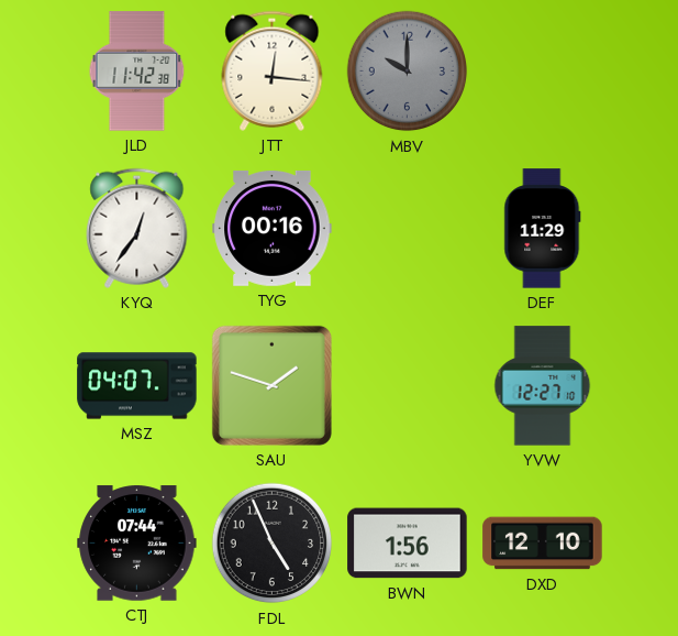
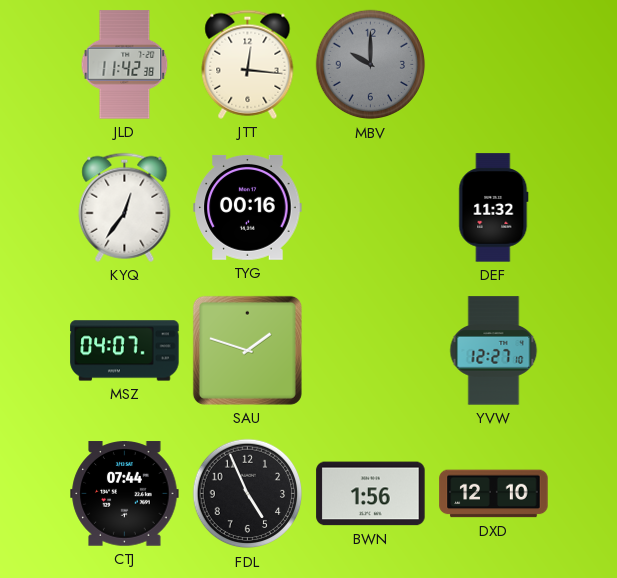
DEF: 11:29 -> 11:32
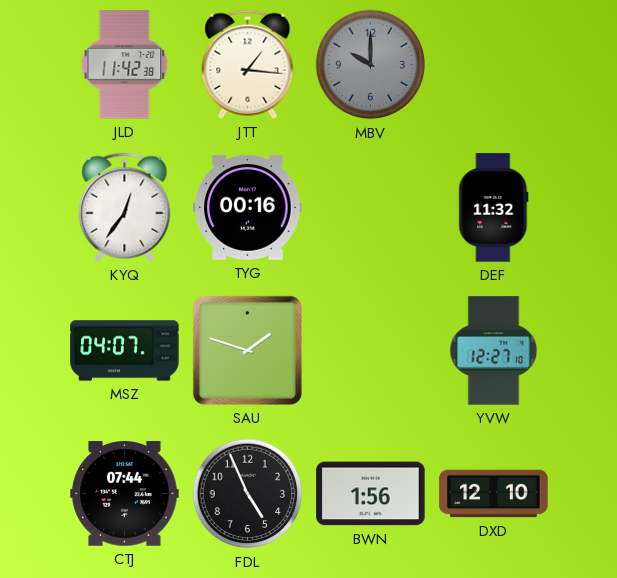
JTT: 12:16 -> 1:16
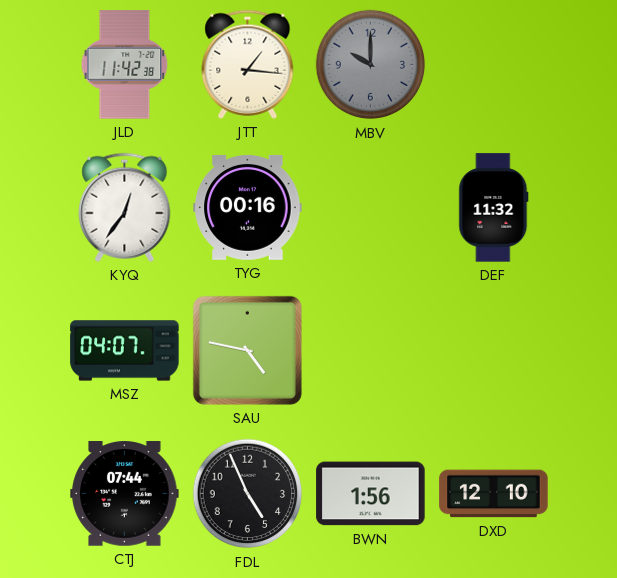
SAU: 1:48 -> 4:47
YVW: 12:27 -> none
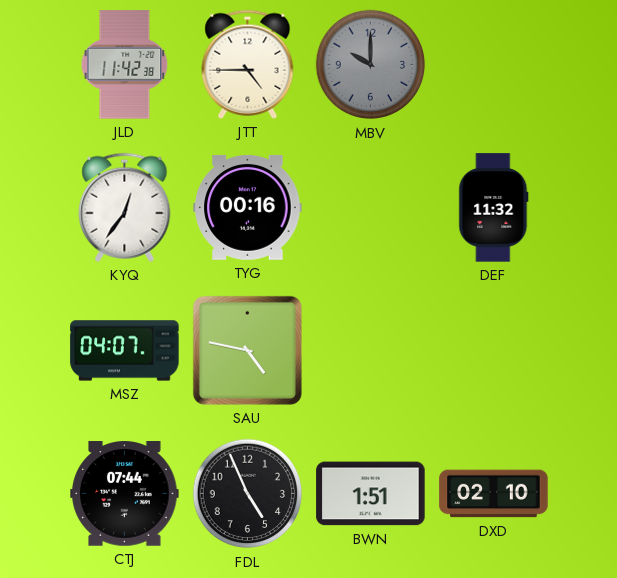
JTT: 1:16 -> 4:45
BWN: 1:56 -> 1:51
DXD: 12:10 -> 02:10
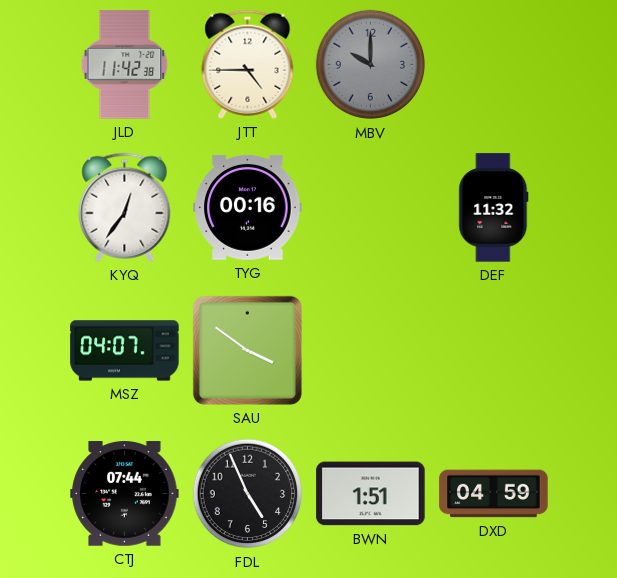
SAU: 4:47 -> 3:51
DXD: 02:10 -> 04:59
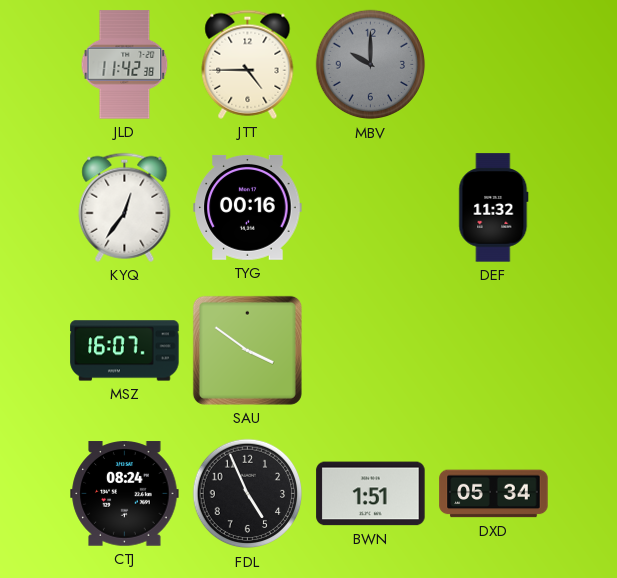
MSZ: 04:07 -> 16:07
CTJ: 07:44 -> 08:24
DXD: 04:59 -> 05:34
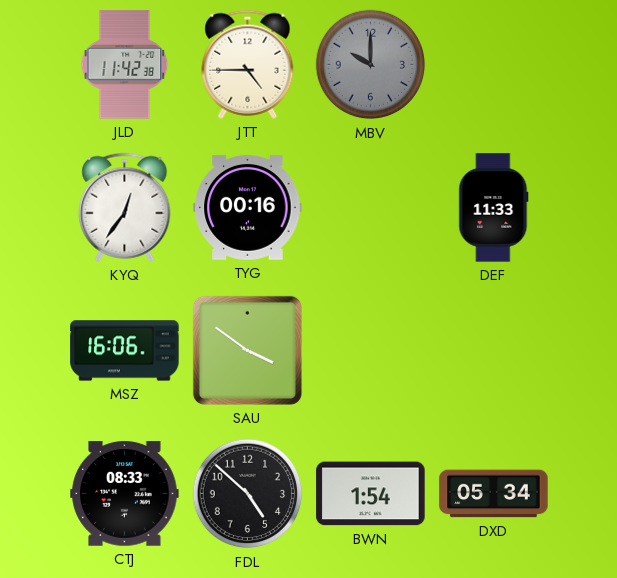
DEF: 11:32 -> 11:33
MSZ: 16:07 -> 16:06
CTJ: 08:24 -> 08:33
FDL: 4:56 -> 4:52
BWN: 1:51 -> 1:54
